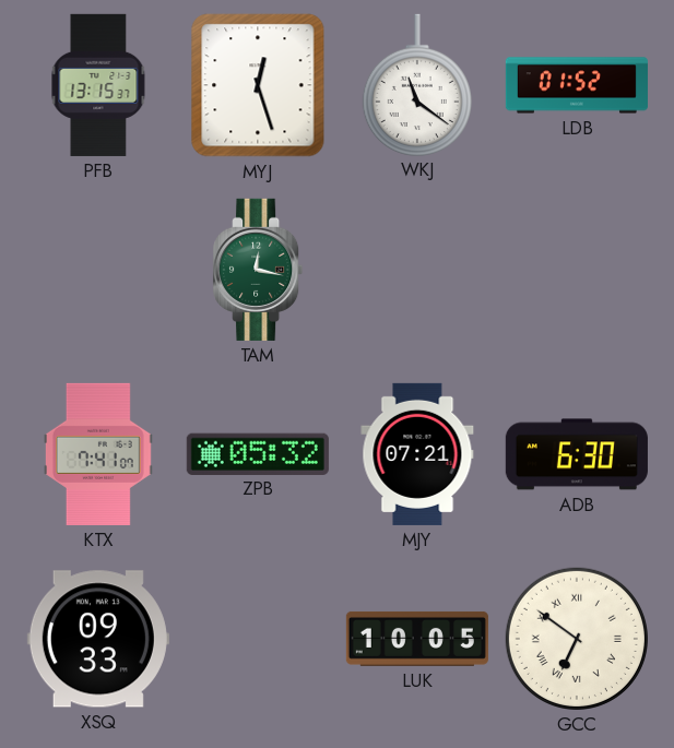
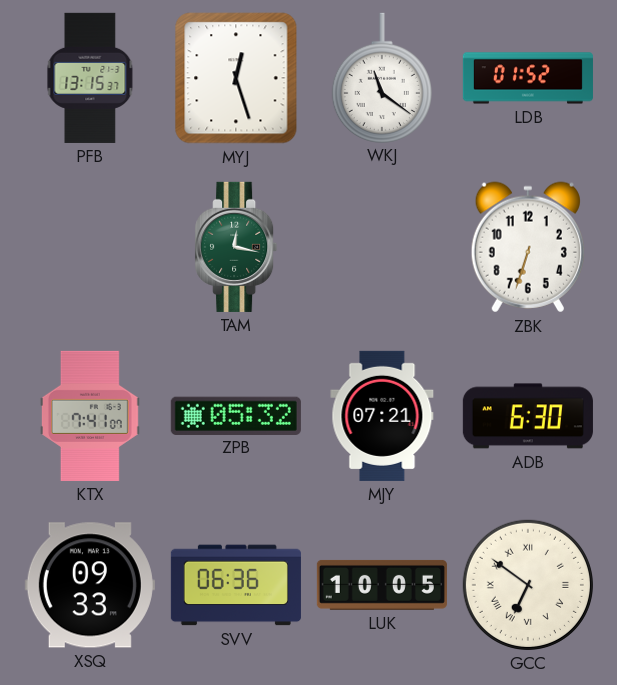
ZBK: none -> 6:33
SVV: none -> 06:36
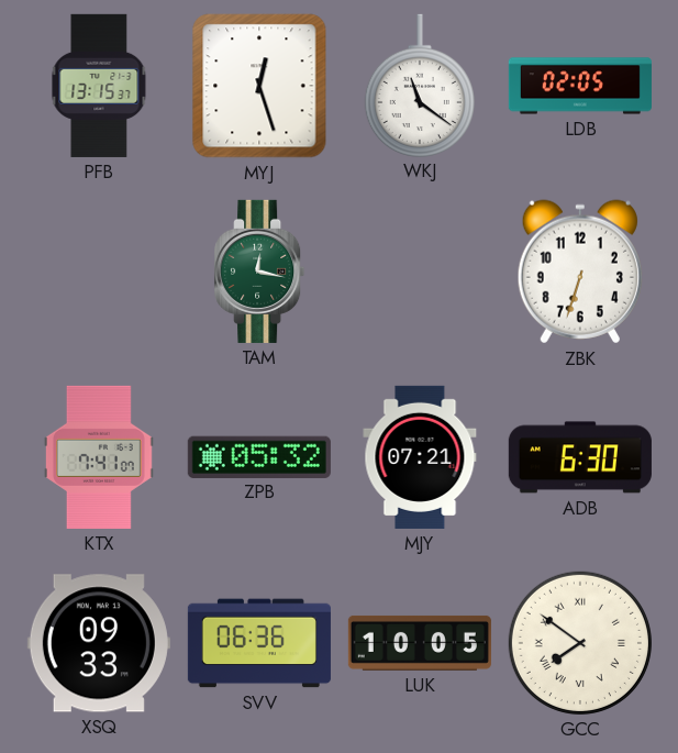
LDB: 01:52 -> 02:05
GCC: 6:51 -> 7:51
